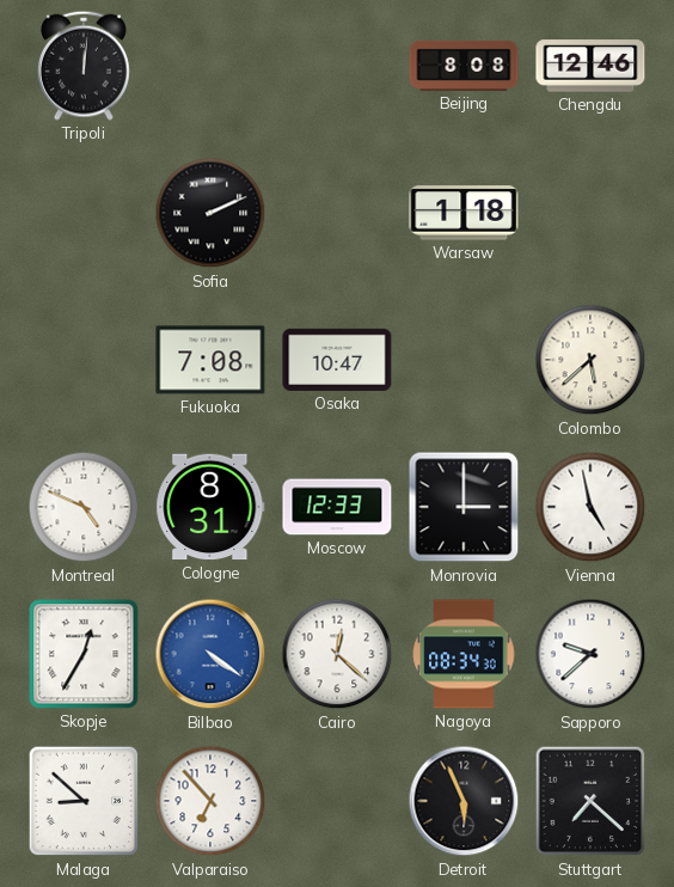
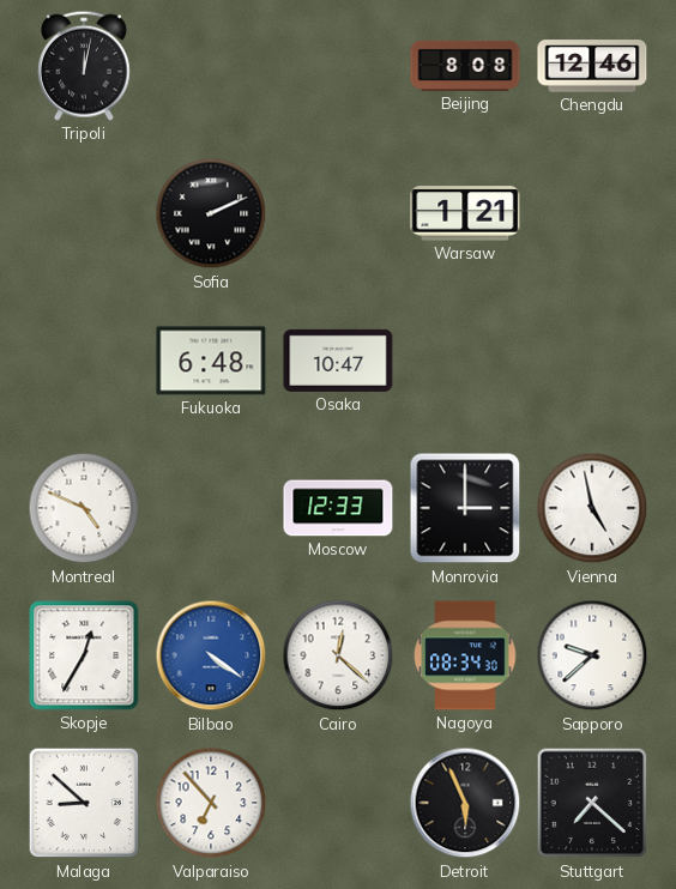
Tripoli: 12:01 -> 12:02
Warsaw: 1:18 -> 1:21
Fukuoka: 7:08 -> 6:48
Colombo: 5:38 -> none
Cologne: 8:31 -> none
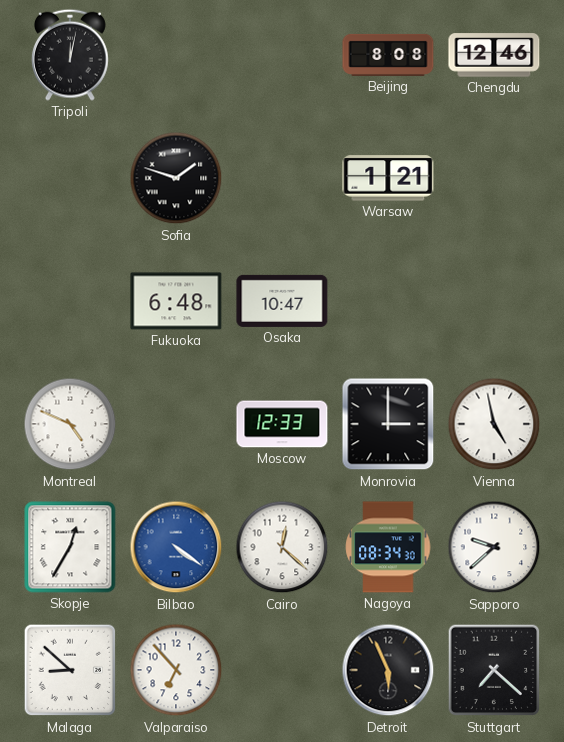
Sofia: 2:11 -> 1:48
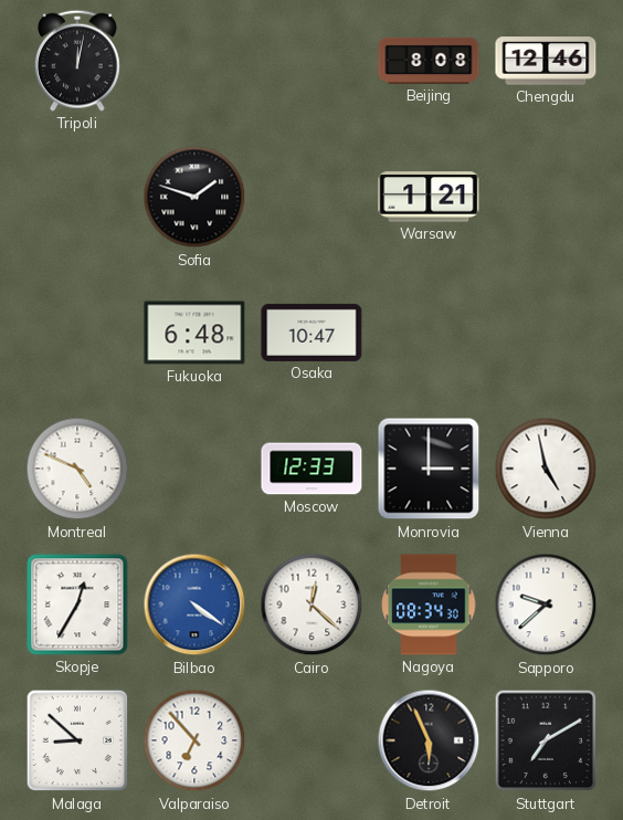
Stuttgart: 7:22 -> 7:10
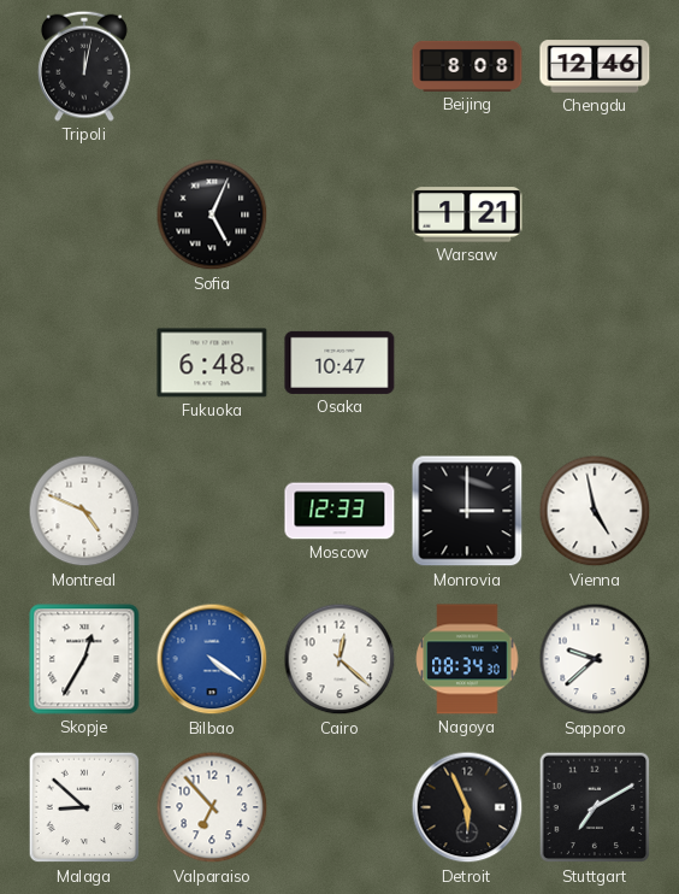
Sofia: 1:48 -> 5:04
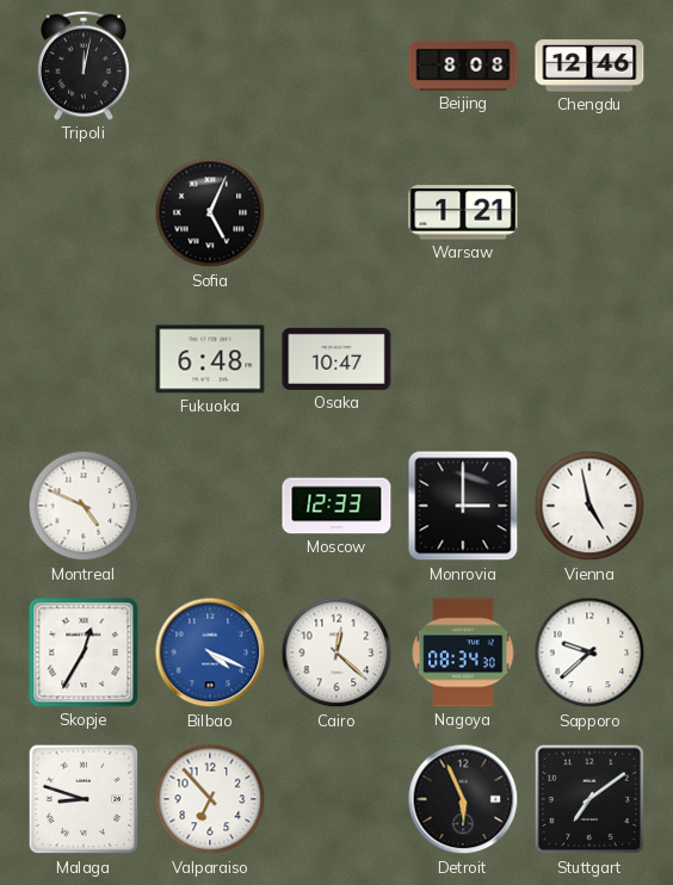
Bilbao: 4:21 -> 4:19
Malaga: 8:52 -> 8:48
Stuttgart: 7:10 -> 7:09
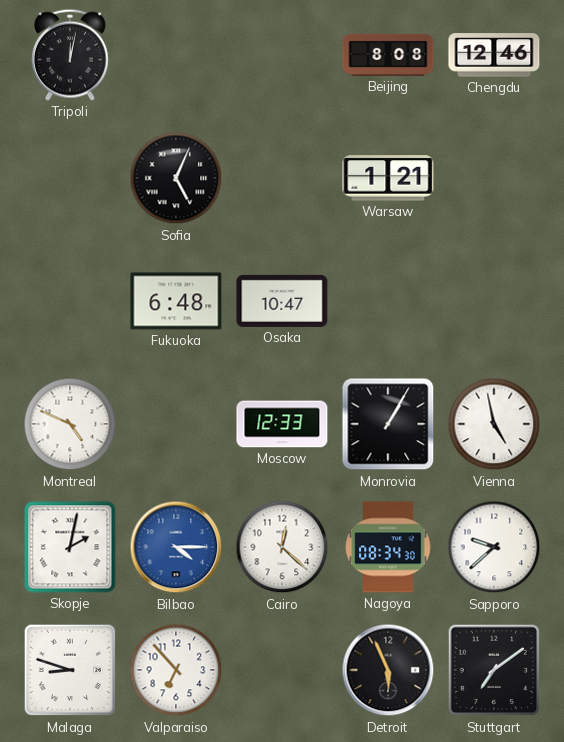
Monrovia: 3:00 -> 1:05
Skopje: 12:35 -> 2:02
Bilbao: 4:19 -> 4:15
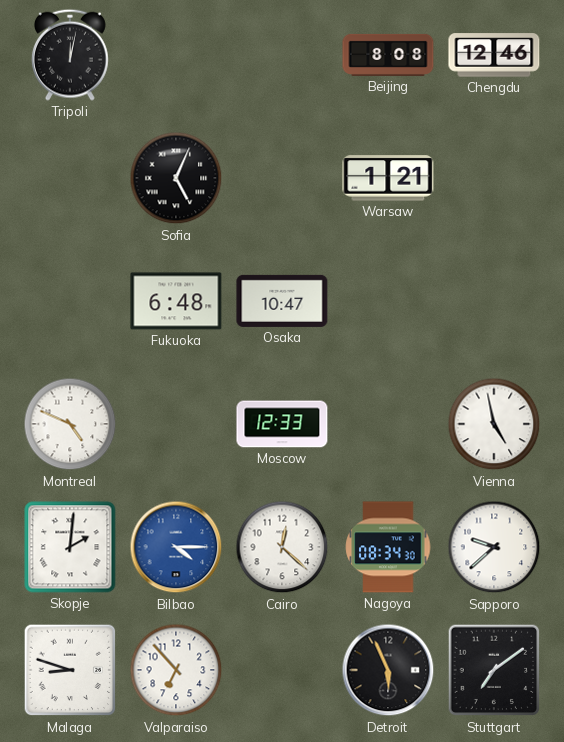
Monrovia: 1:05 -> none
Skopje: 2:02 -> 2:01
